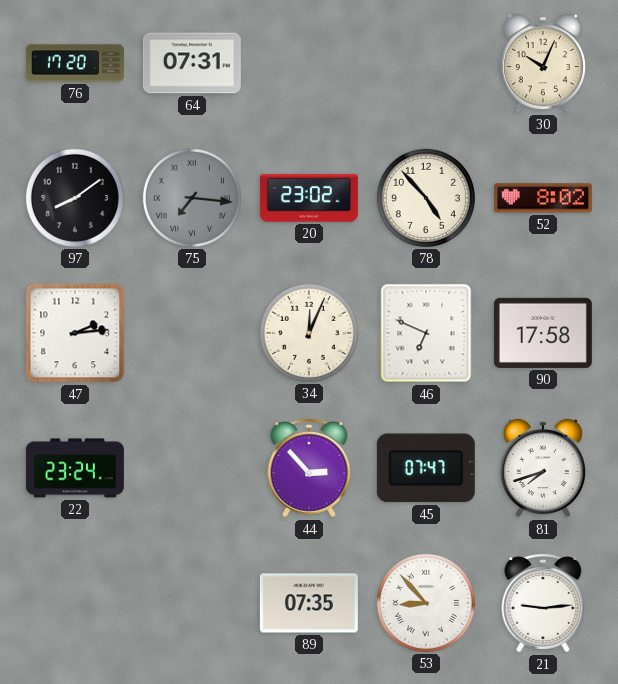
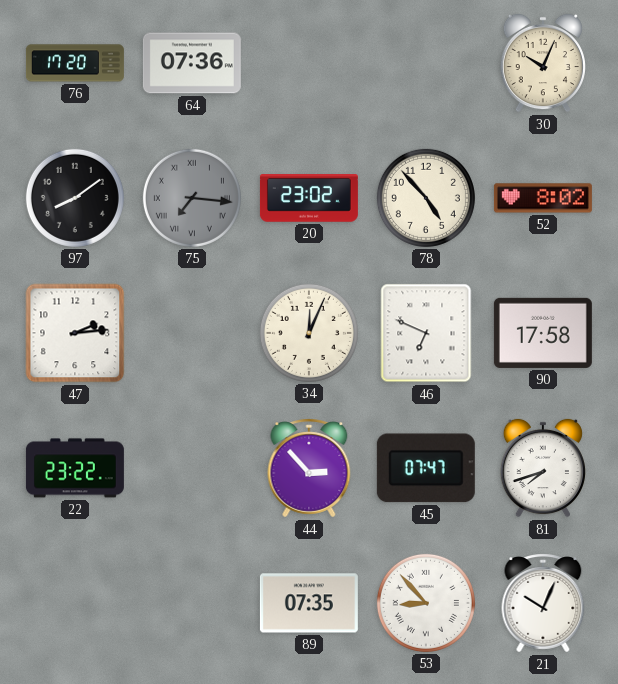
64: 07:31 -> 07:36
22: 23:24 -> 23:22
21: 9:14 -> 10:04
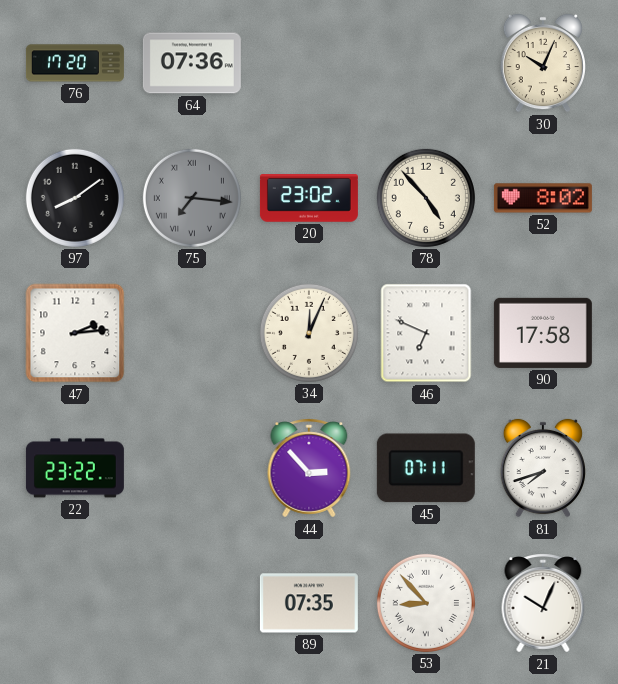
45: 07:47 -> 07:11
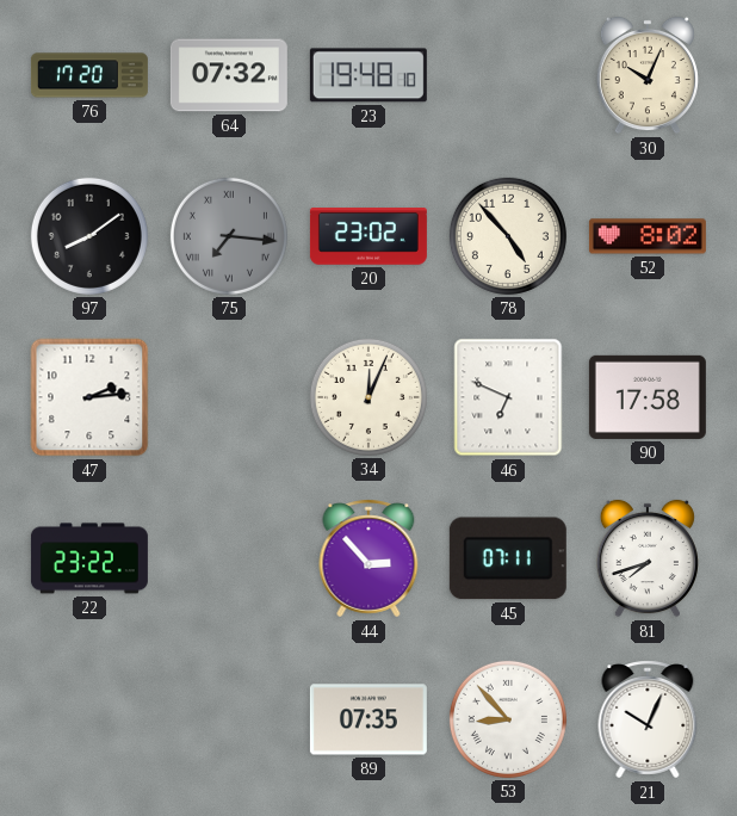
64: 07:36 -> 07:32
23: none -> 19:48
